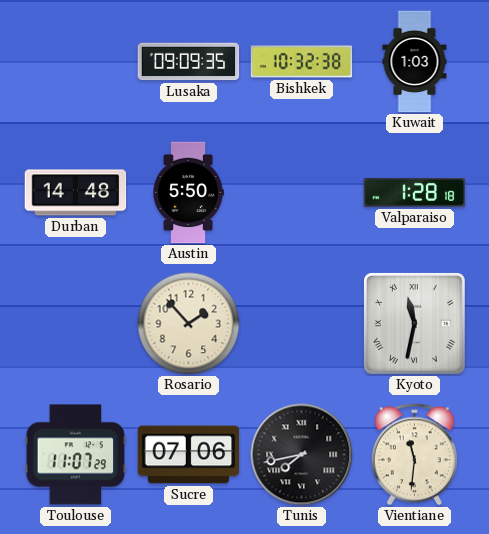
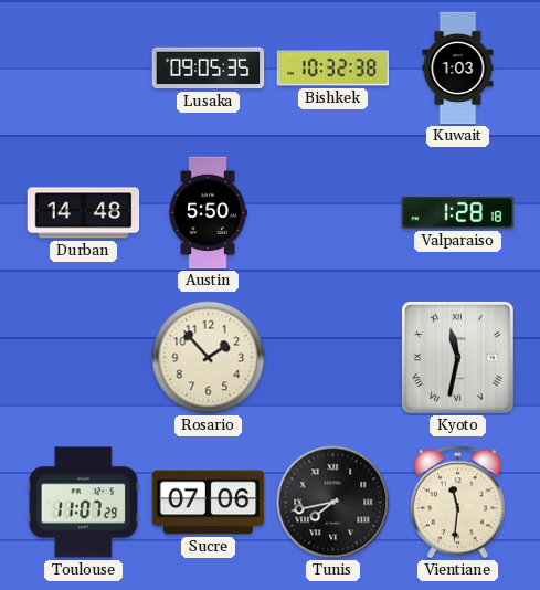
Lusaka: 09:09 -> 09:05
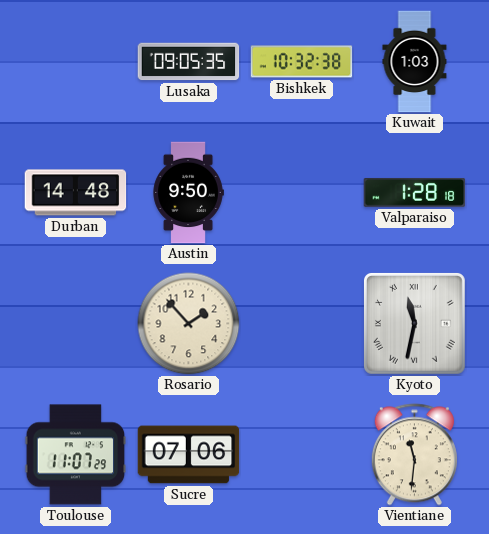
Austin: 5:50 -> 9:50
Tunis: 7:43 -> none
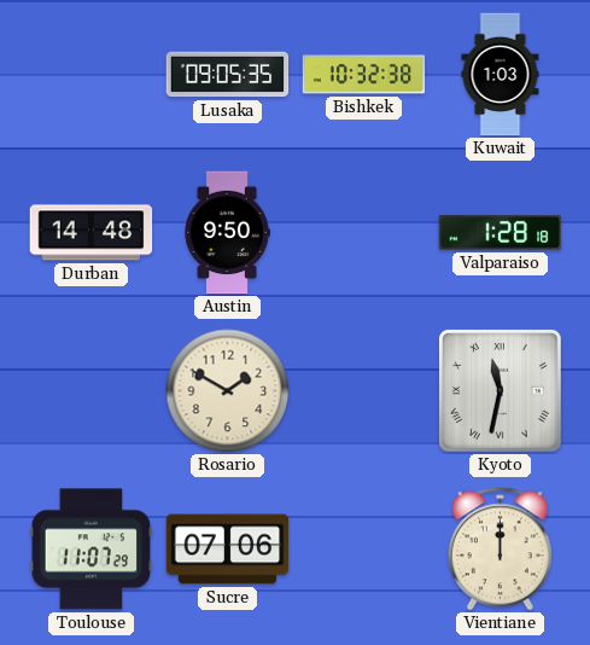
Rosario: 1:53 -> 1:50
Vientiane: 11:31 -> 12:00
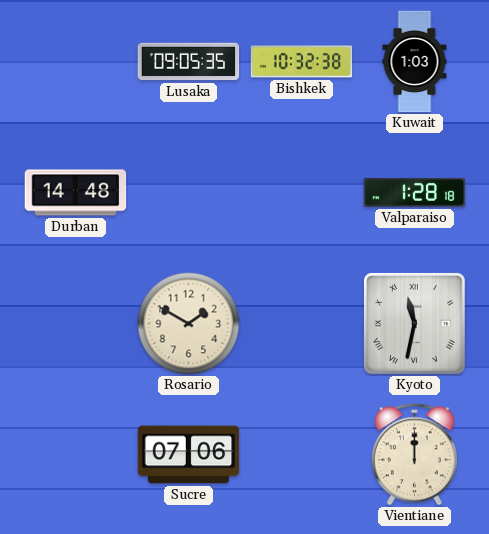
Austin: 9:50 -> none
Toulouse: 11:07 -> none
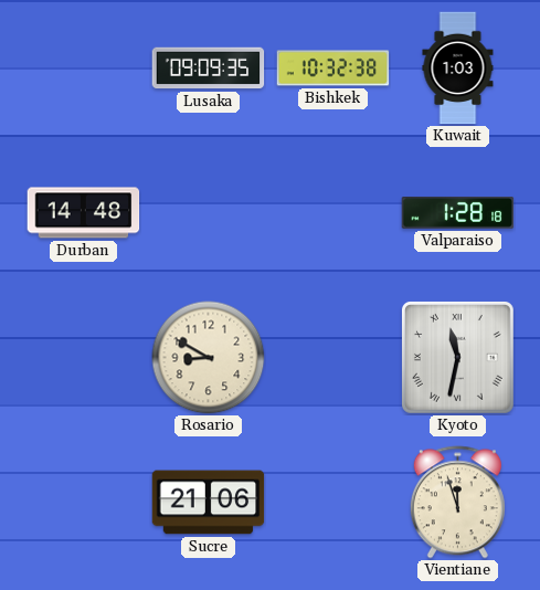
Lusaka: 09:05 -> 09:09
Rosario: 1:50 -> 8:50
Sucre: 07:06 -> 21:06
Vientiane: 12:00 -> 11:57
